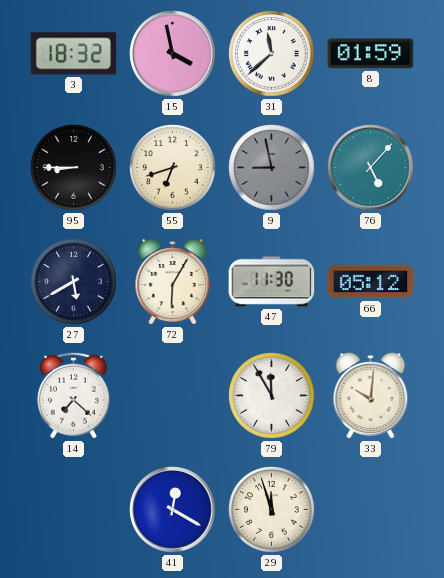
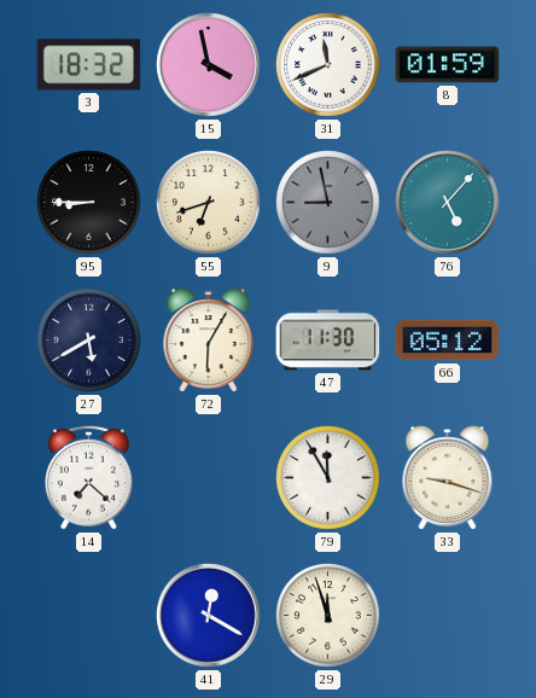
31: 11:38 -> 11:41
33: 10:01 -> 9:18
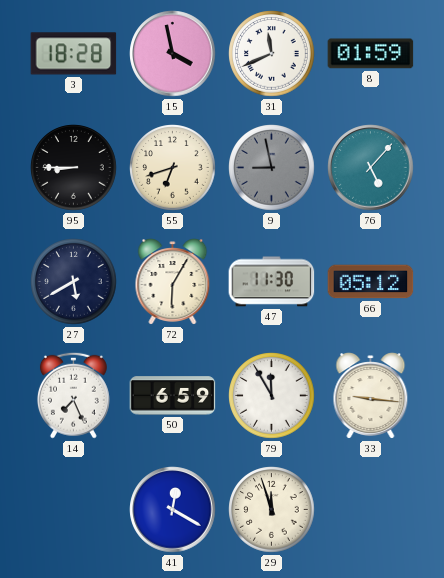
3: 18:32 -> 18:28
14: 7:22 -> 7:26
50: none -> 6:59
33: 9:18 -> 9:16
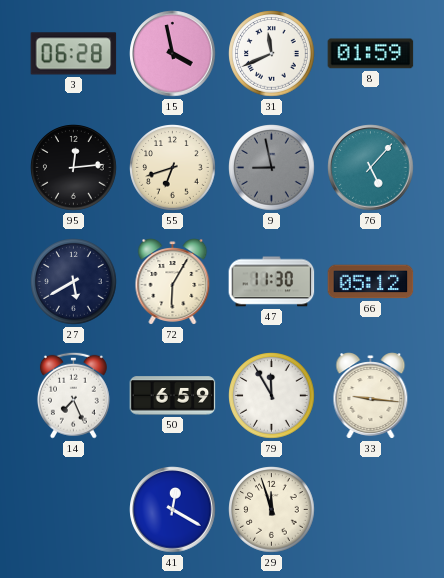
3: 18:28 -> 06:28
95: 8:45 -> 12:14
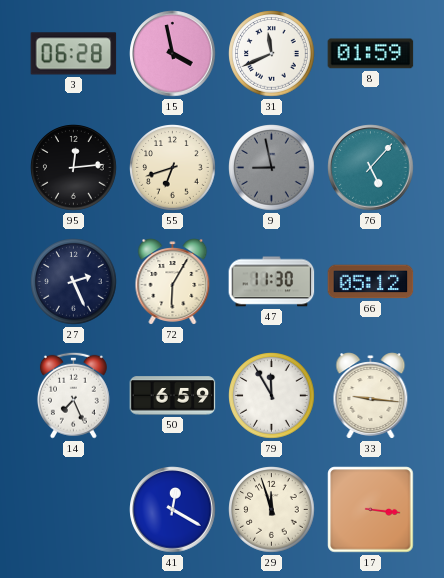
27: 5:40 -> 2:26
17: none -> 3:16
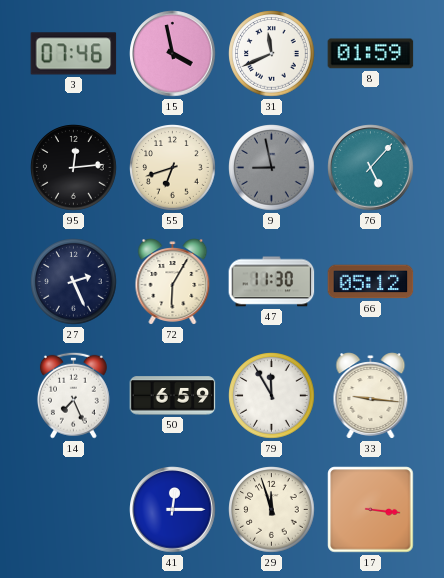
3: 06:28 -> 07:46
41: 12:20 -> 12:15
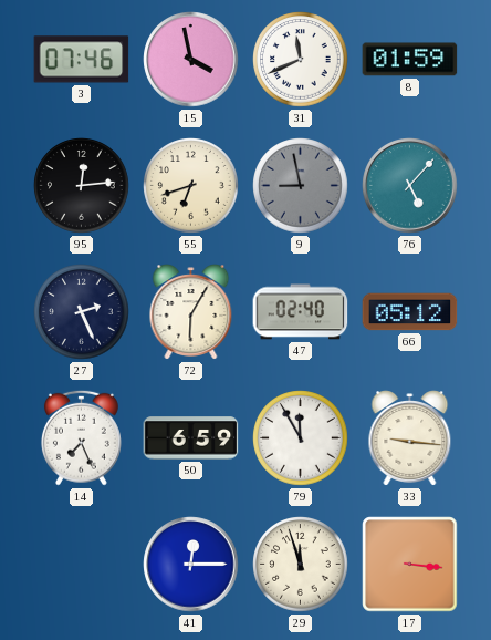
47: 11:30 -> 02:40
